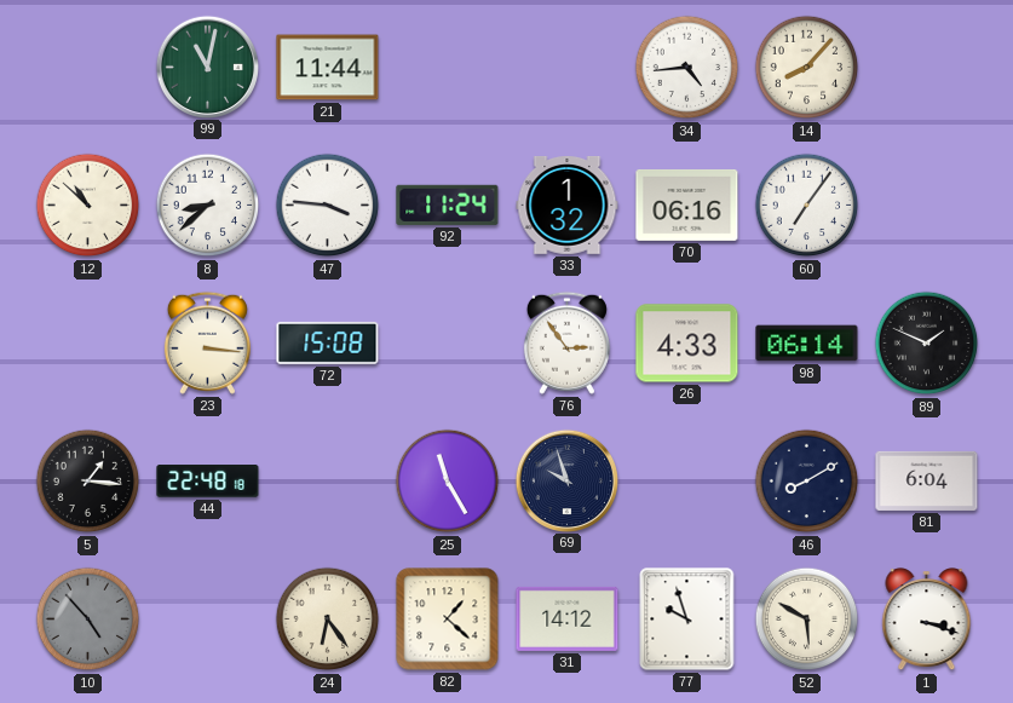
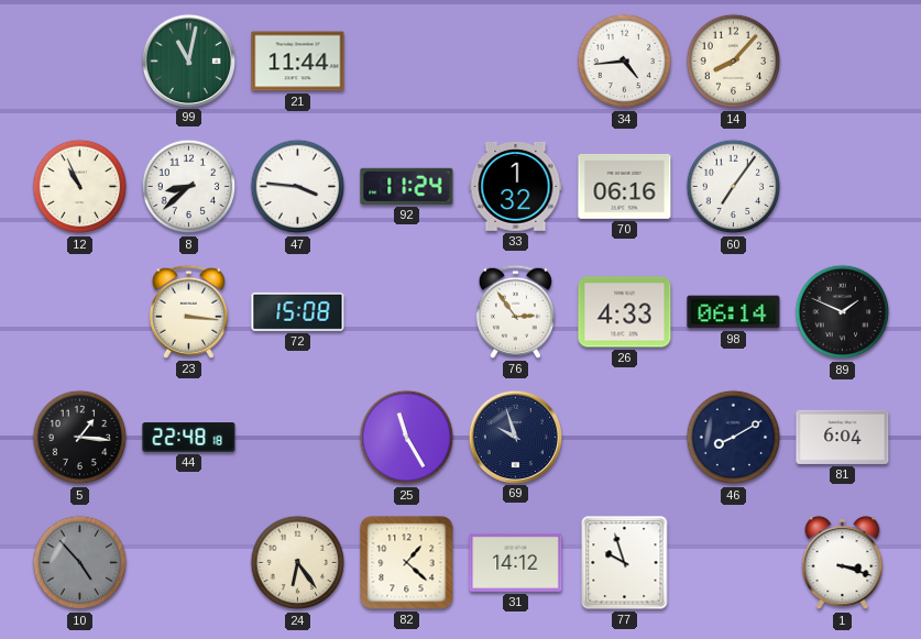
12: 10:52 -> 10:56
52: 5:50 -> none
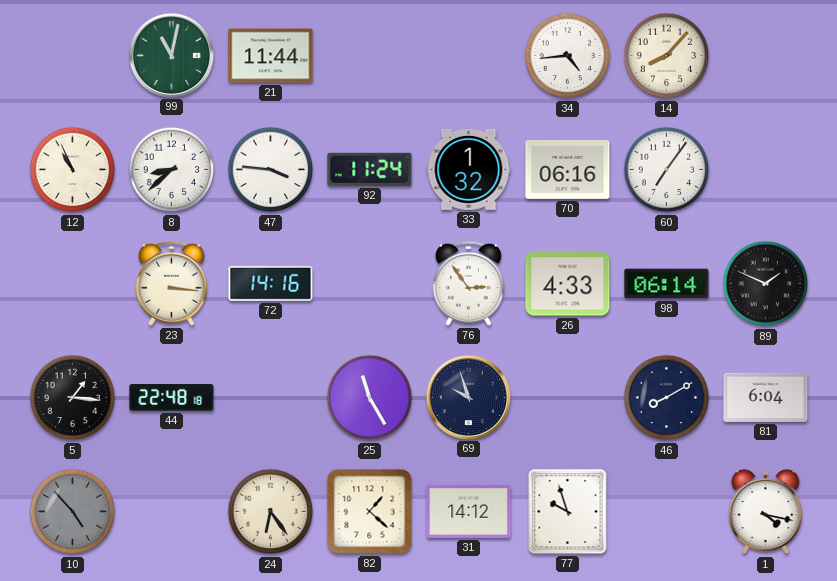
72: 15:08 -> 14:16
1: 3:18 -> 4:17
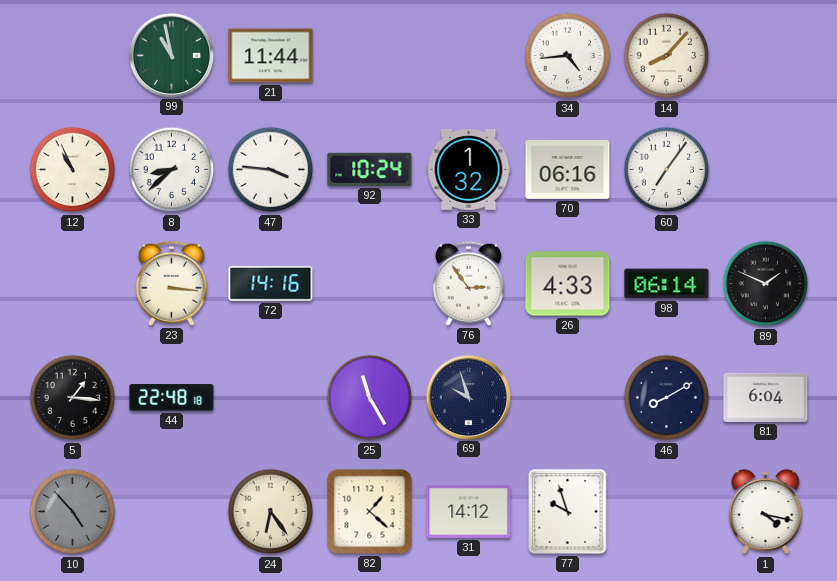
99: 11:02 -> 10:58
92: 11:24 -> 10:24
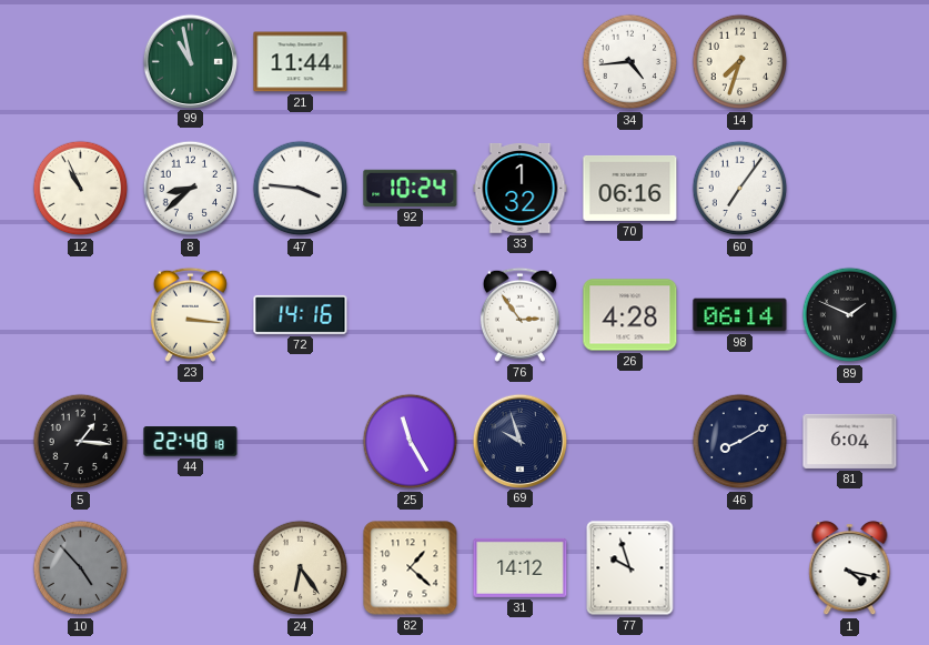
14: 8:07 -> 7:33
26: 4:33 -> 4:28
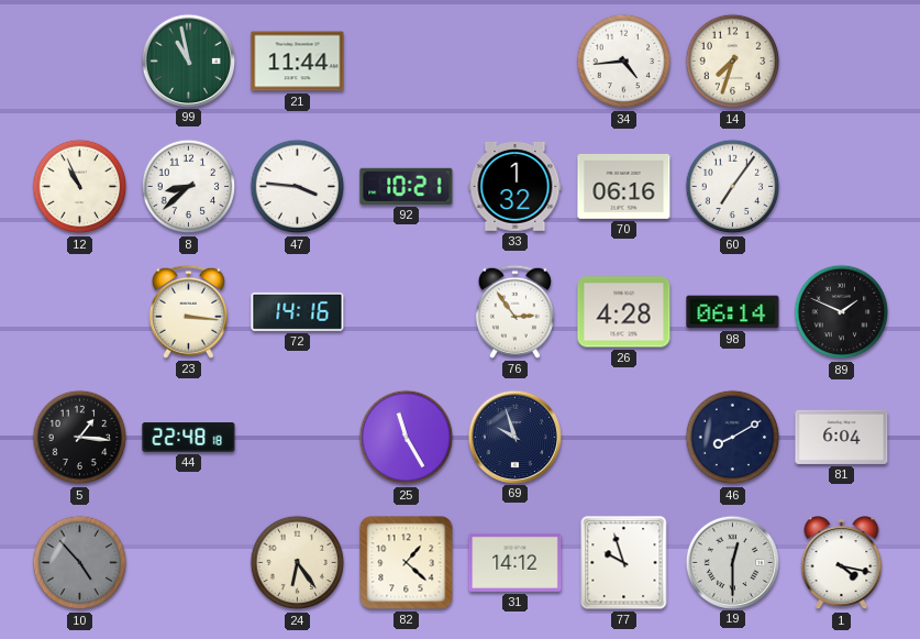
92: 10:24 -> 10:21
19: none -> 12:30
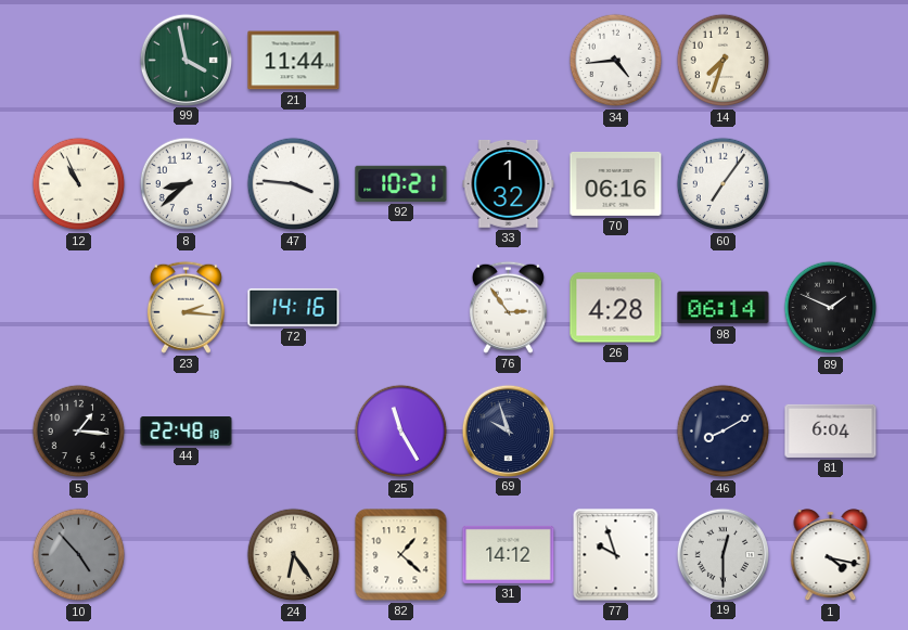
99: 10:58 -> 3:58
23: 3:16 -> 2:16
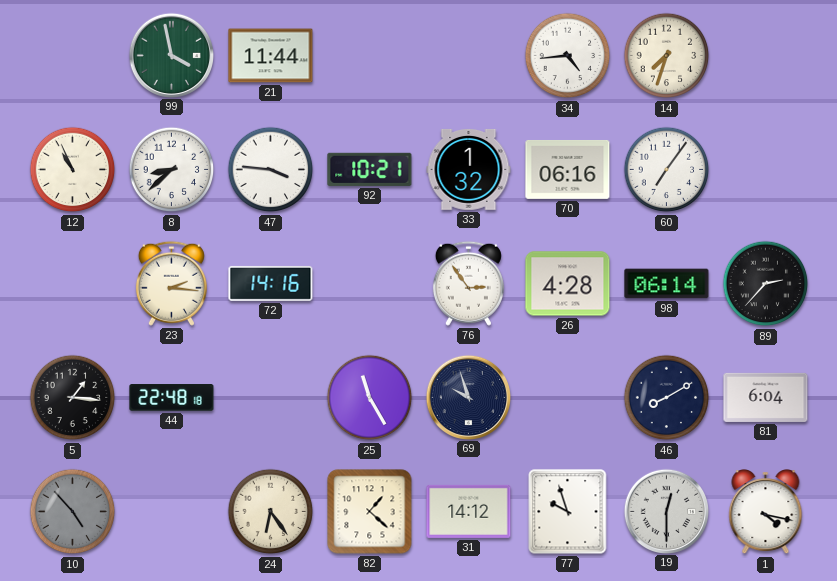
89: 1:49 -> 2:37
